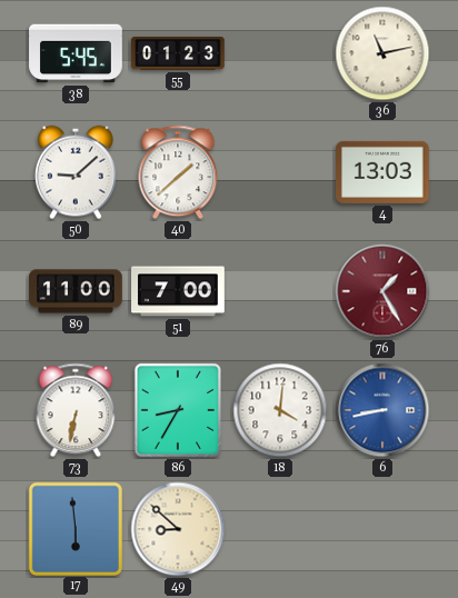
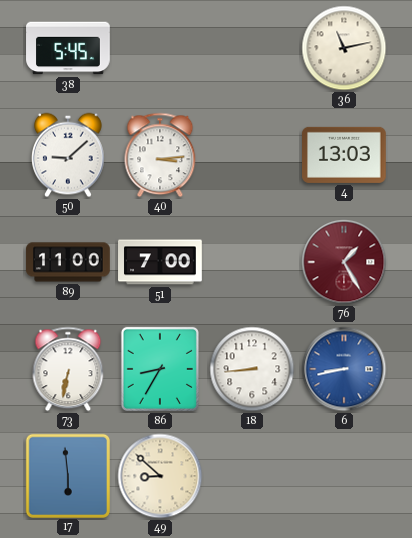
55: 01:23 -> none
40: 1:38 -> 3:14
18: 4:01 -> 8:44
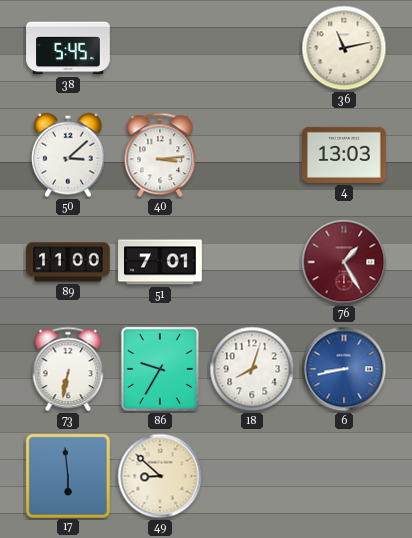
50: 9:08 -> 3:08
51: 7:00 -> 7:01
86: 8:35 -> 9:35
18: 8:44 -> 8:03
